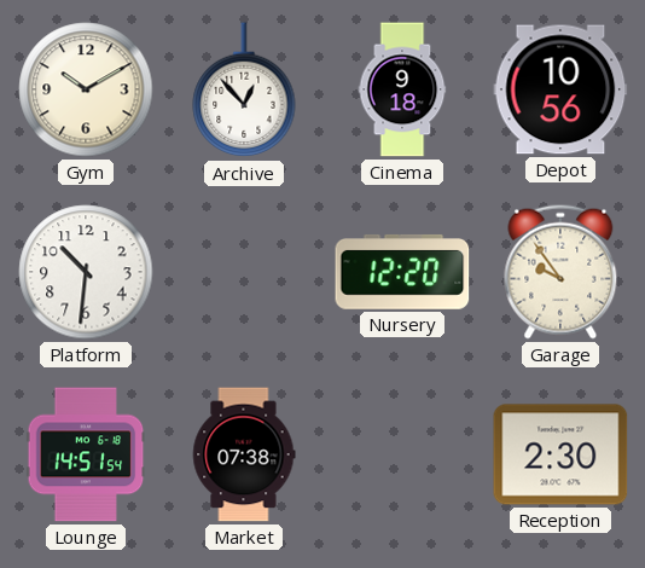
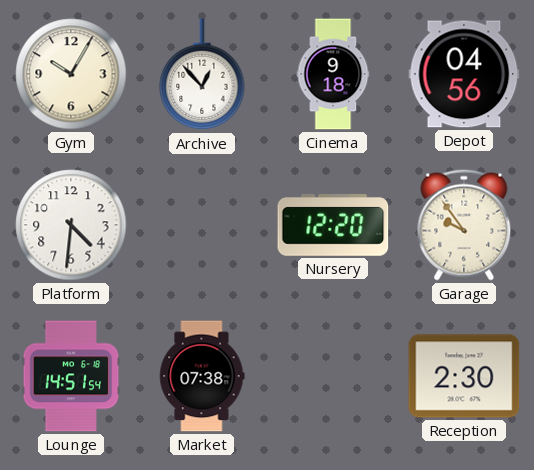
Gym: 10:10 -> 10:05
Depot: 10:56 -> 04:56
Platform: 10:31 -> 4:31
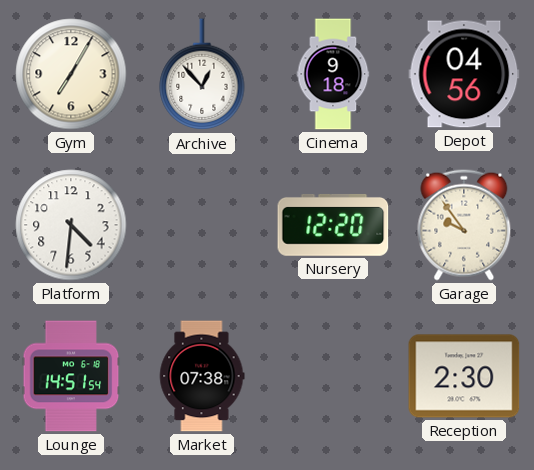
Gym: 10:05 -> 7:05
